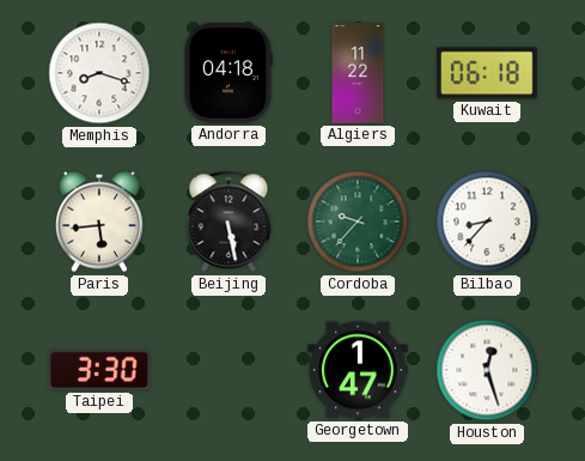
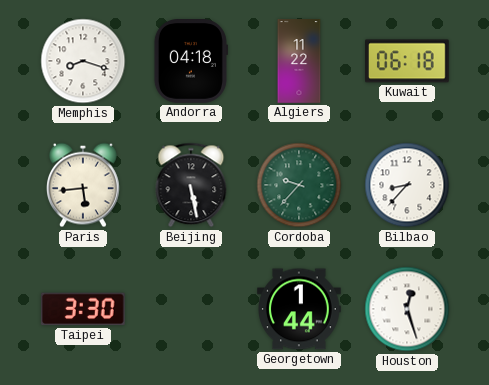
Georgetown: 1:47 -> 1:44
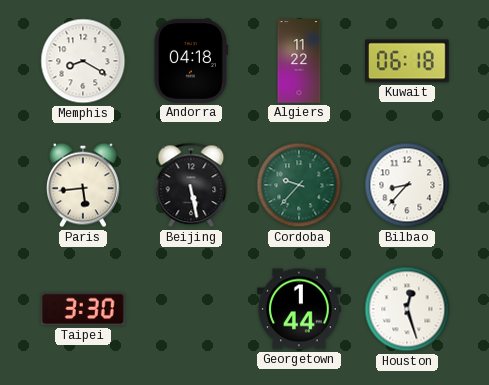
Memphis: 8:18 -> 8:20
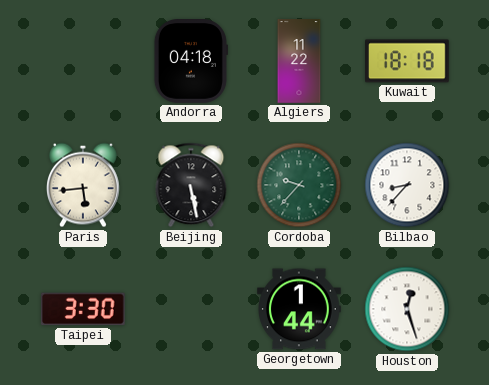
Memphis: 8:20 -> none
Kuwait: 06:18 -> 18:18
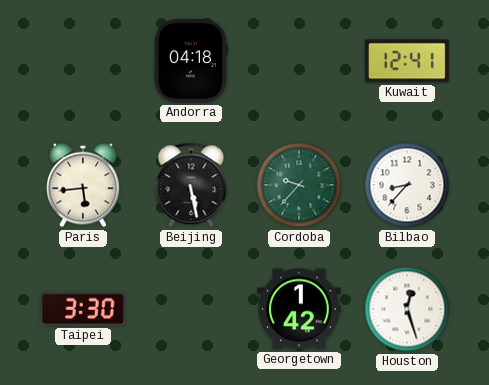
Algiers: 11:22 -> none
Kuwait: 18:18 -> 12:41
Georgetown: 1:44 -> 1:42
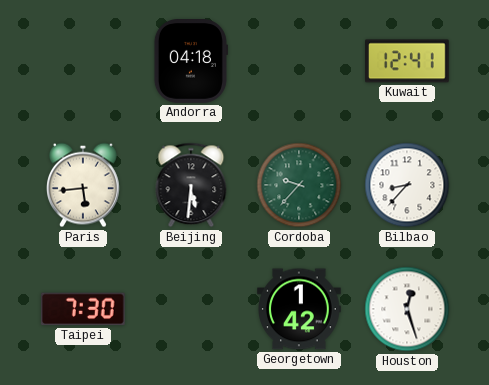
Beijing: 5:28 -> 5:31
Taipei: 3:30 -> 7:30
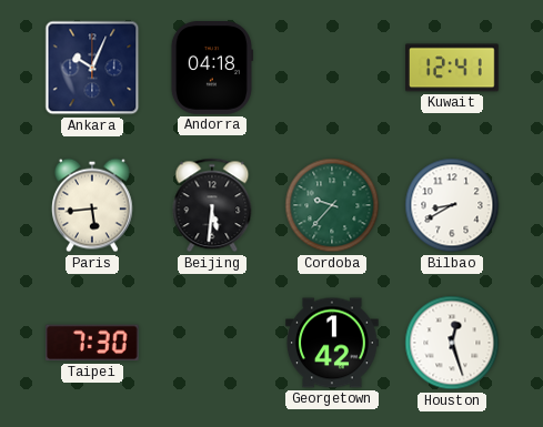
Ankara: none -> 10:04
Bilbao: 8:37 -> 8:40
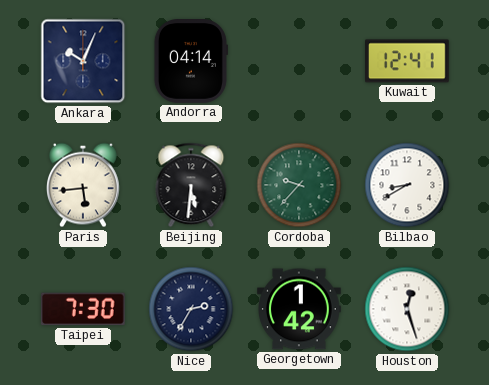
Andorra: 04:18 -> 04:14
Nice: none -> 2:35
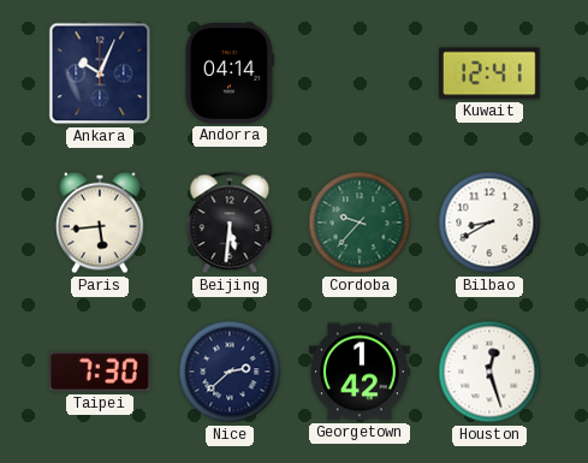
Nice: 2:35 -> 2:38
